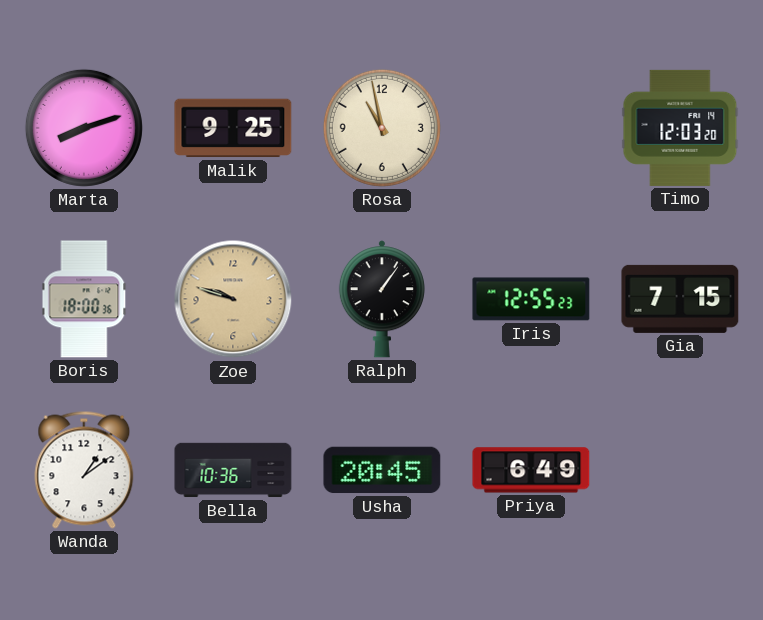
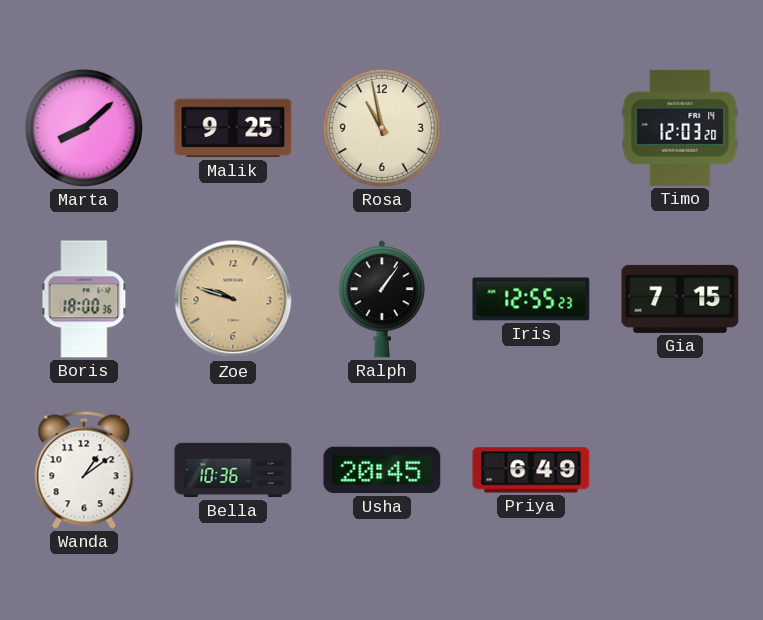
Marta: 8:12 -> 8:08
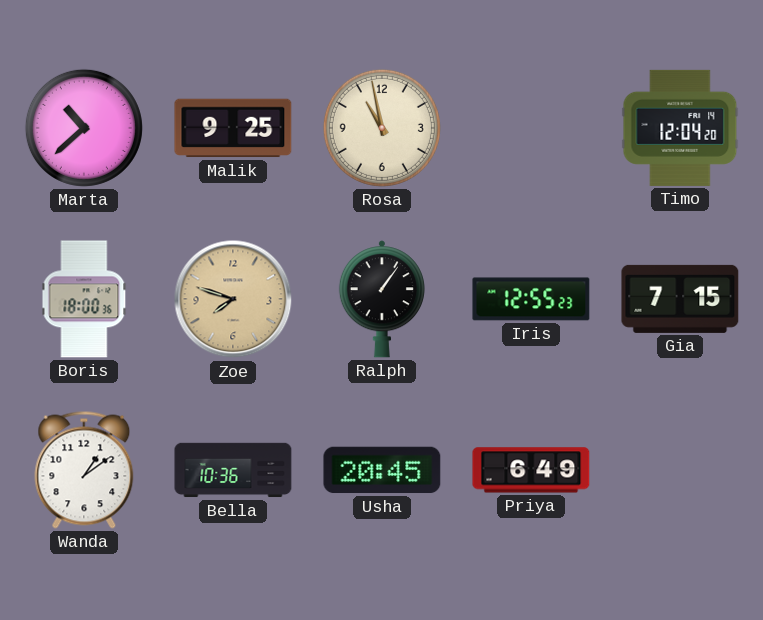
Marta: 8:08 -> 10:38
Timo: 12:03 -> 12:04
Zoe: 9:48 -> 7:48
